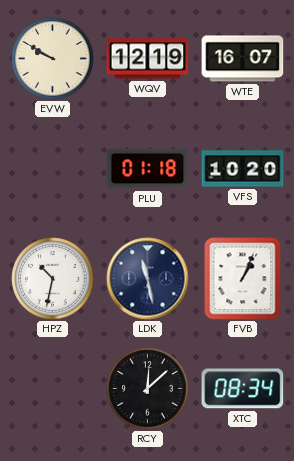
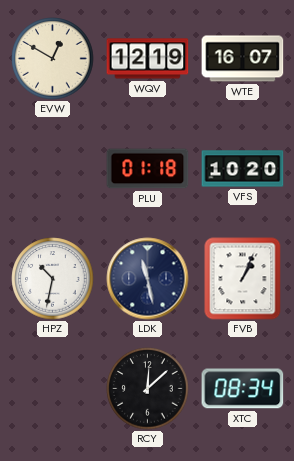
EVW: 9:50 -> 12:50
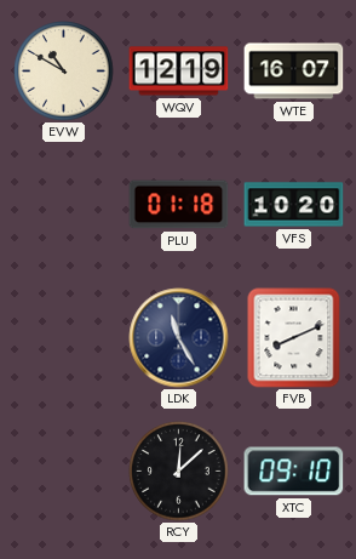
EVW: 12:50 -> 10:50
HPZ: 10:32 -> none
LDK: 11:28 -> 11:25
FVB: 1:04 -> 8:11
XTC: 08:34 -> 09:10
